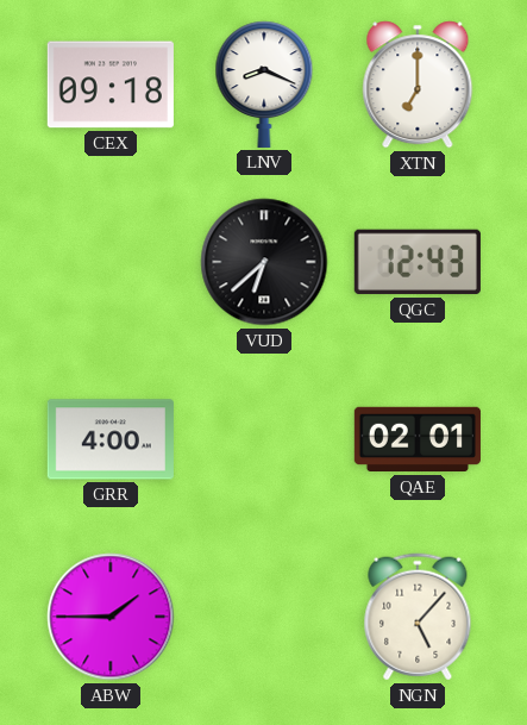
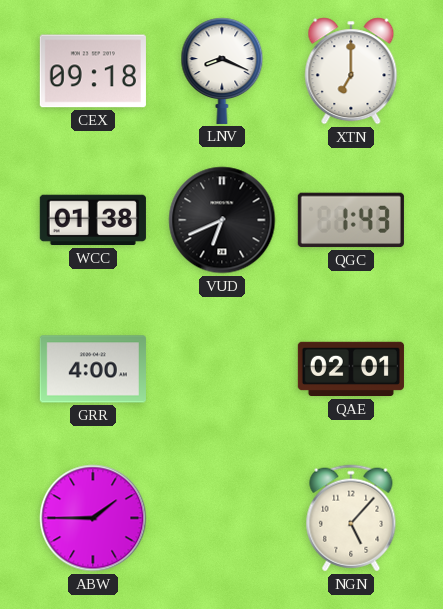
WCC: none -> 01:38
VUD: 6:38 -> 6:41
QGC: 12:43 -> 1:43
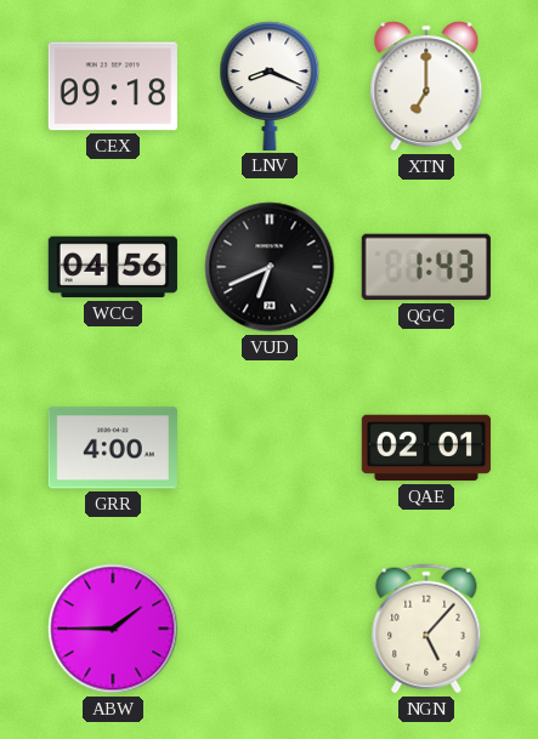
WCC: 01:38 -> 04:56
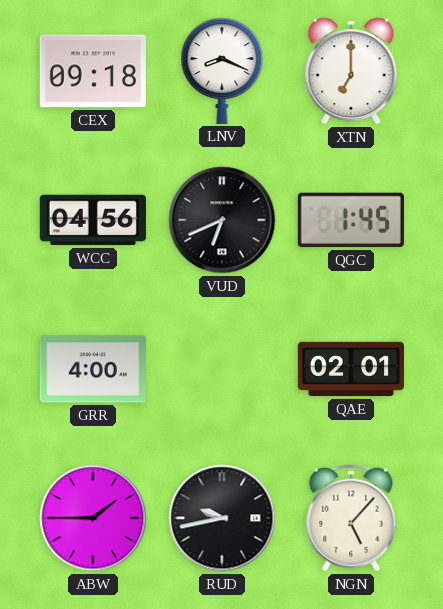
QGC: 1:43 -> 1:45
RUD: none -> 9:43
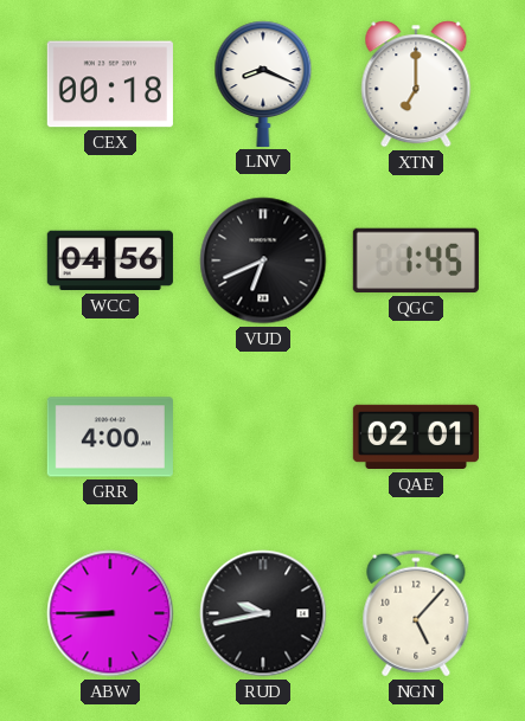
CEX: 09:18 -> 00:18
ABW: 1:45 -> 8:45
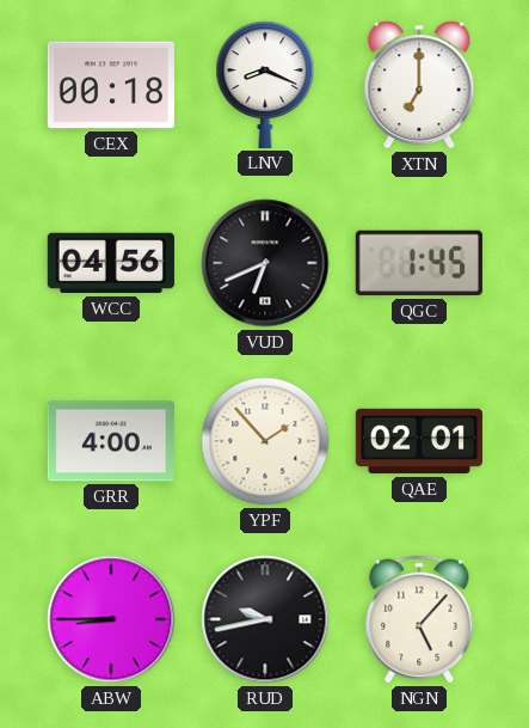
YPF: none -> 1:53
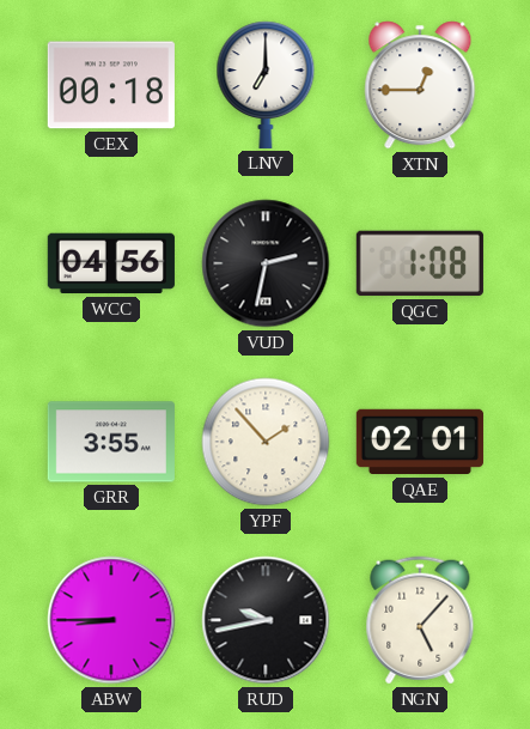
LNV: 8:19 -> 7:00
XTN: 7:00 -> 12:45
VUD: 6:41 -> 2:32
QGC: 1:45 -> 1:08
GRR: 4:00 -> 3:55
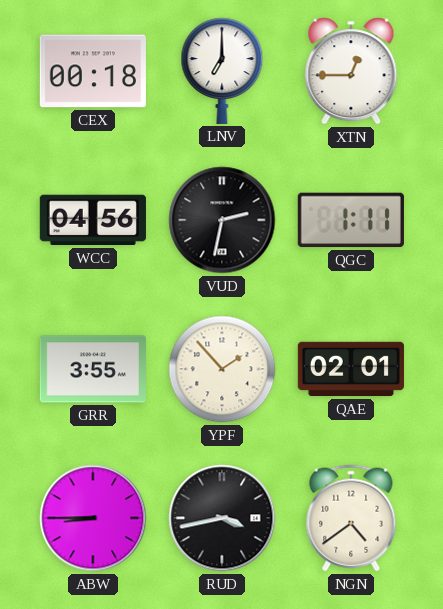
QGC: 1:08 -> 1:11
RUD: 9:43 -> 3:43
NGN: 5:07 -> 4:39
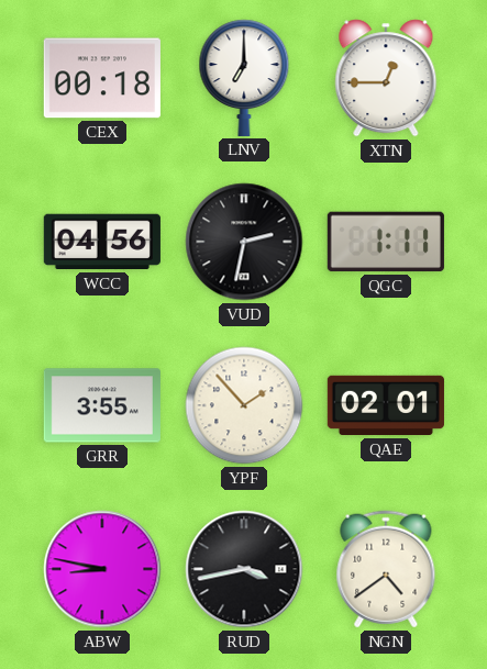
ABW: 8:45 -> 8:47
